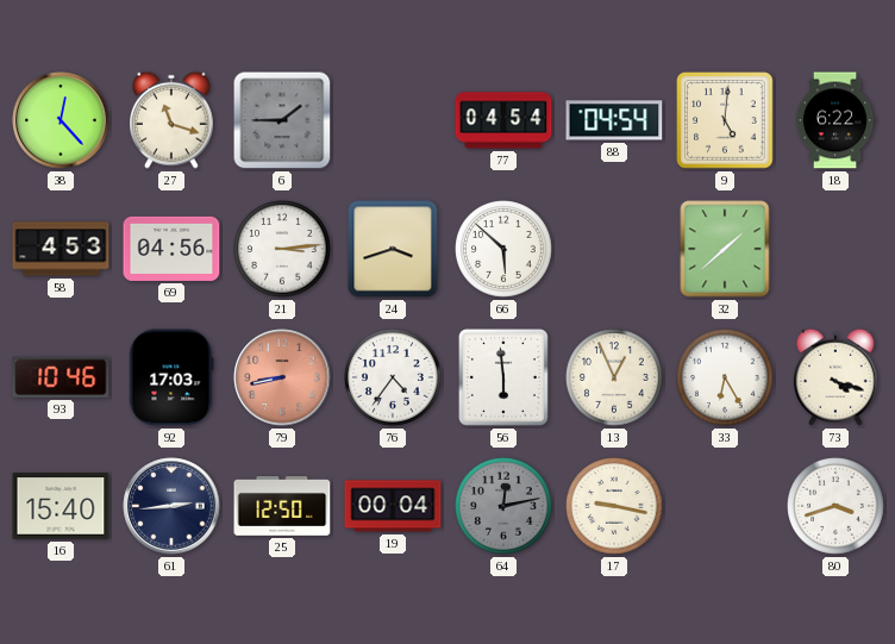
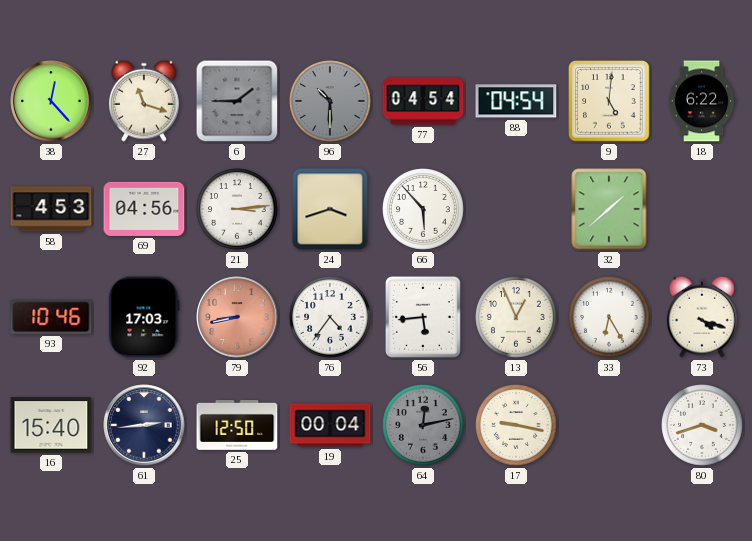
96: none -> 10:30
66: 5:52 -> 5:53
56: 5:59 -> 5:44
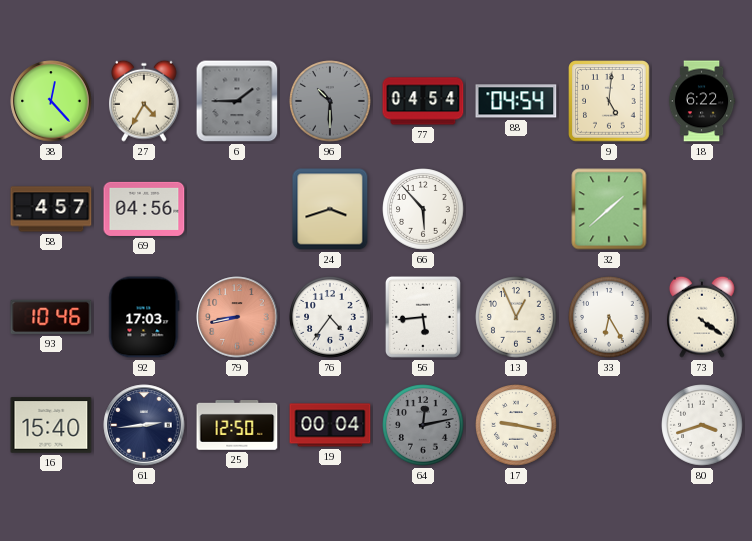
27: 11:18 -> 4:35
58: 4:53 -> 4:57
21: 3:14 -> none
73: 4:18 -> 4:21
